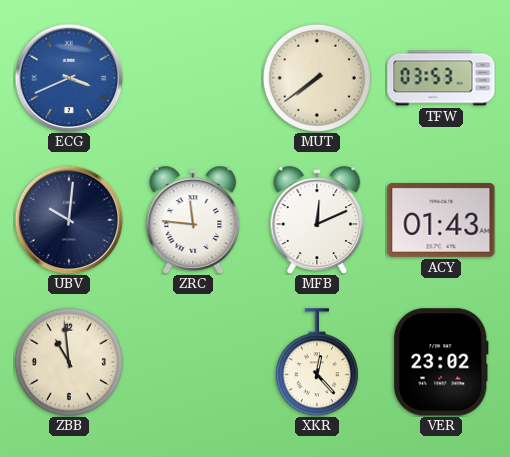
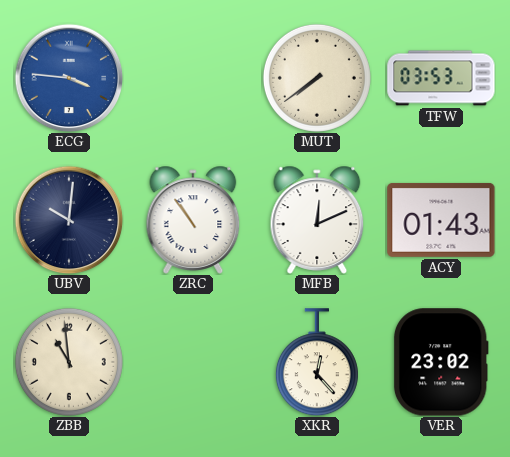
ECG: 3:41 -> 3:46
ZRC: 11:46 -> 10:54
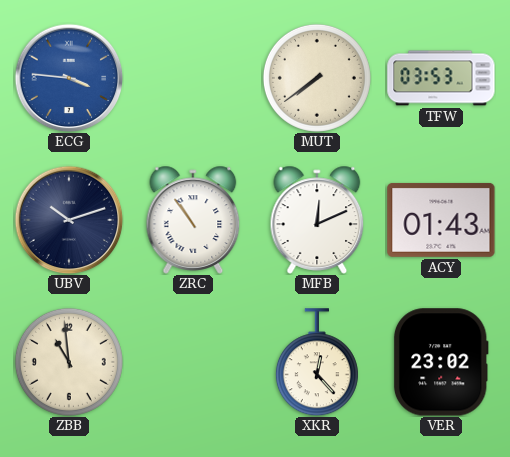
UBV: 10:01 -> 10:12
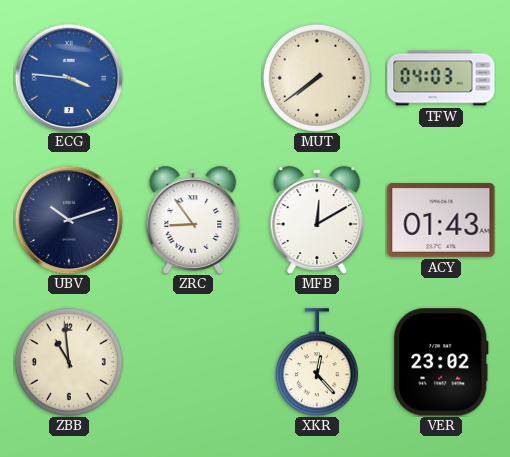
TFW: 03:53 -> 04:03
ZRC: 10:54 -> 8:54
MFB: 12:11 -> 12:10
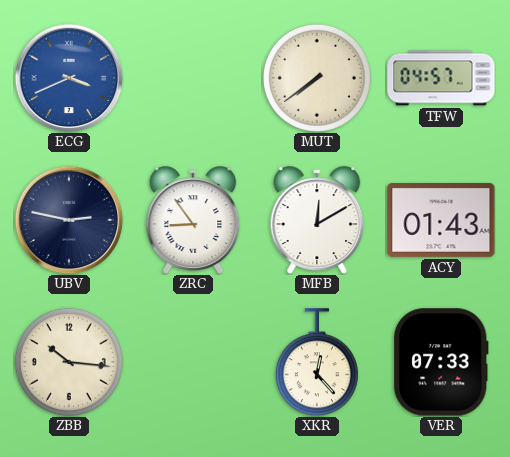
ECG: 3:46 -> 3:41
TFW: 04:03 -> 04:57
UBV: 10:12 -> 2:47
ZBB: 10:59 -> 10:16
VER: 23:02 -> 07:33
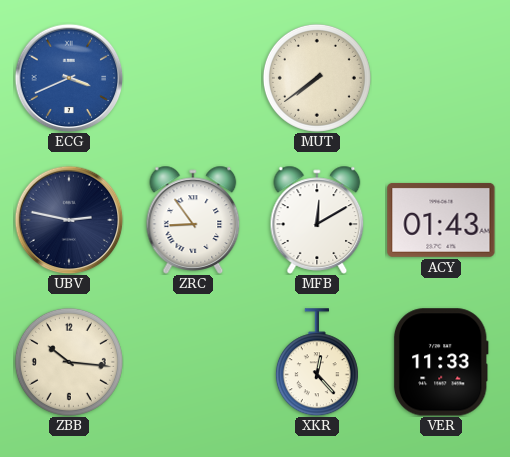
TFW: 04:57 -> none
VER: 07:33 -> 11:33
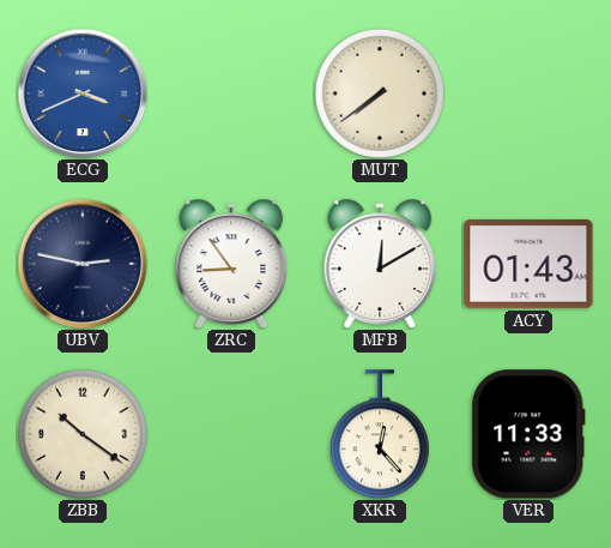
ZBB: 10:16 -> 10:21
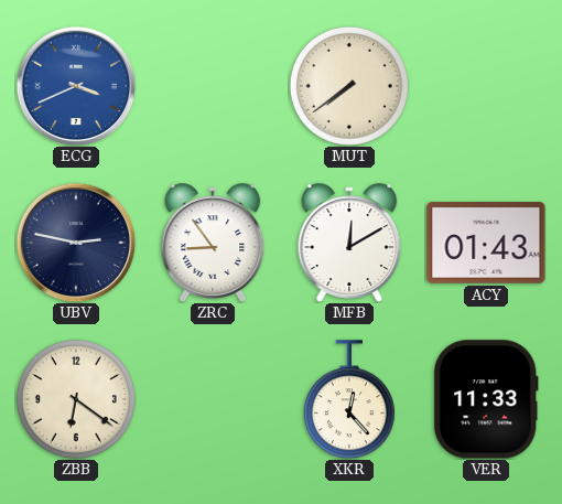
ZBB: 10:21 -> 6:21
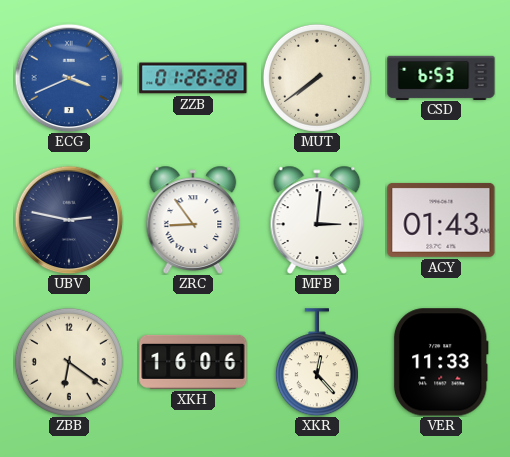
ZZB: none -> 01:26
CSD: none -> 6:53
MFB: 12:10 -> 3:01
XKH: none -> 16:06
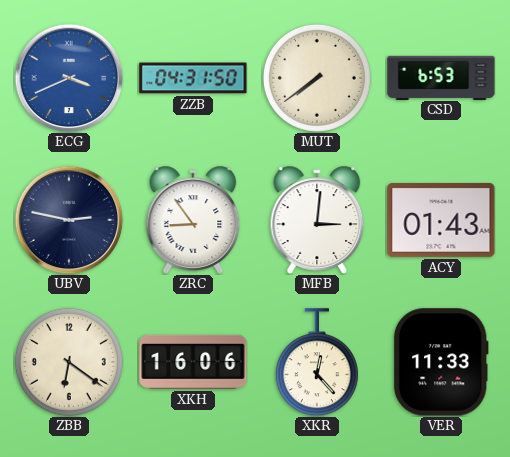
ZZB: 01:26 -> 04:31
